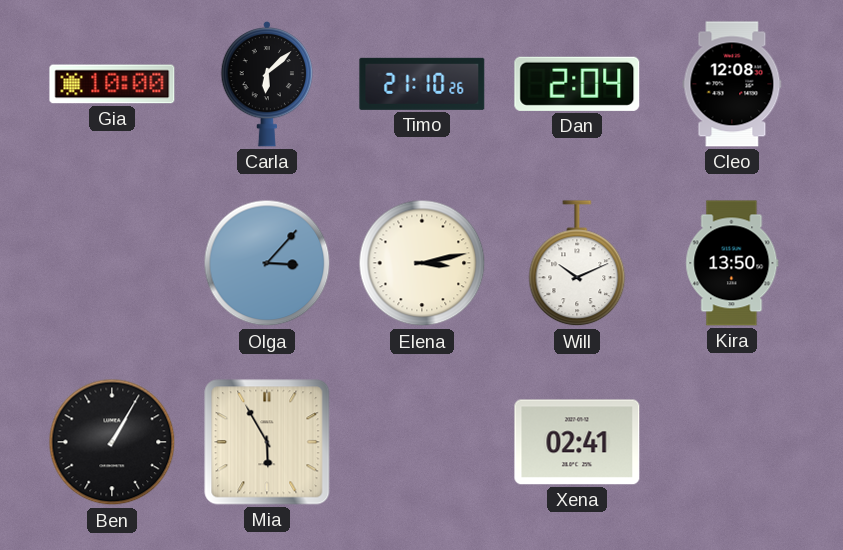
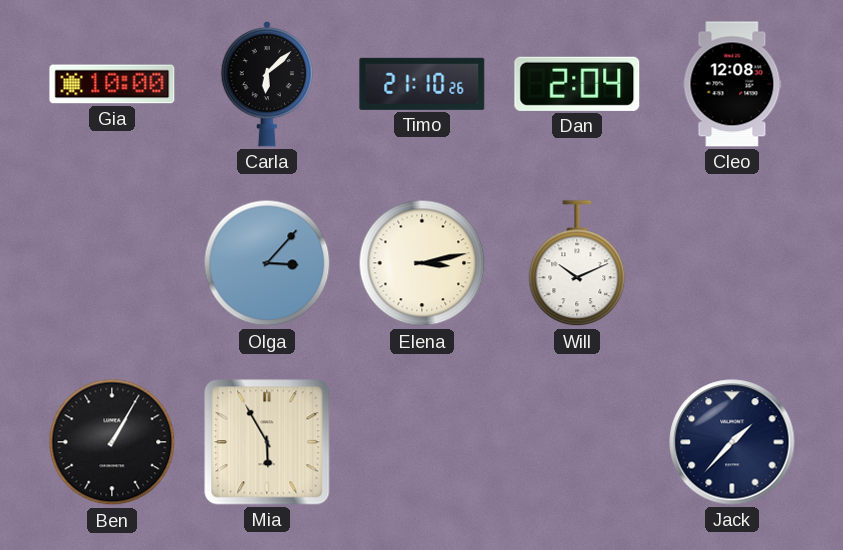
Kira: 13:50 -> none
Xena: 02:41 -> none
Jack: none -> 1:37
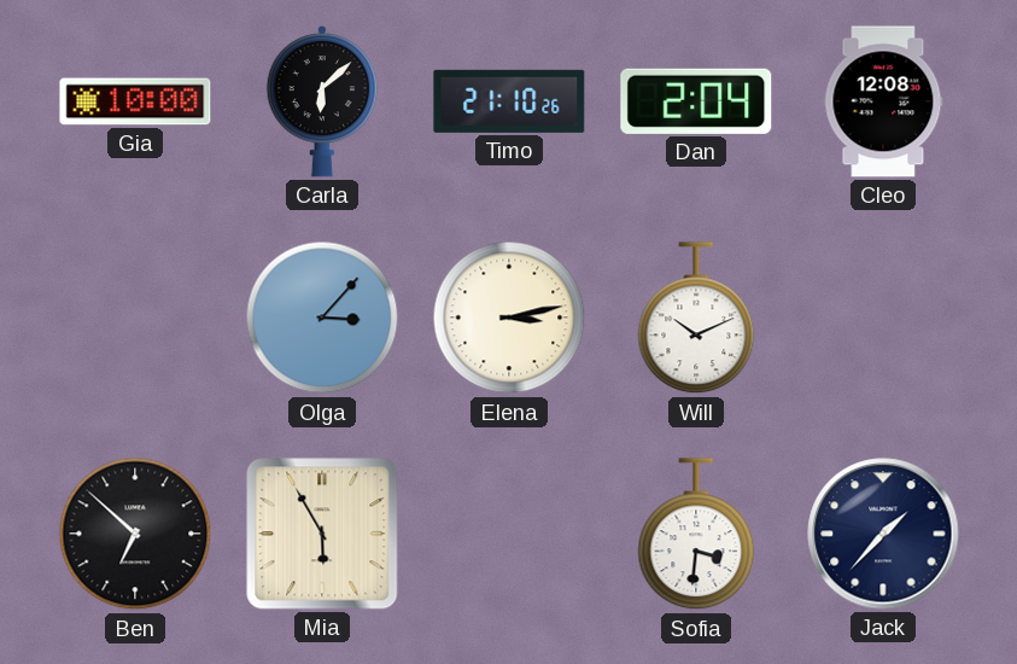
Ben: 1:05 -> 6:52
Sofia: none -> 3:31
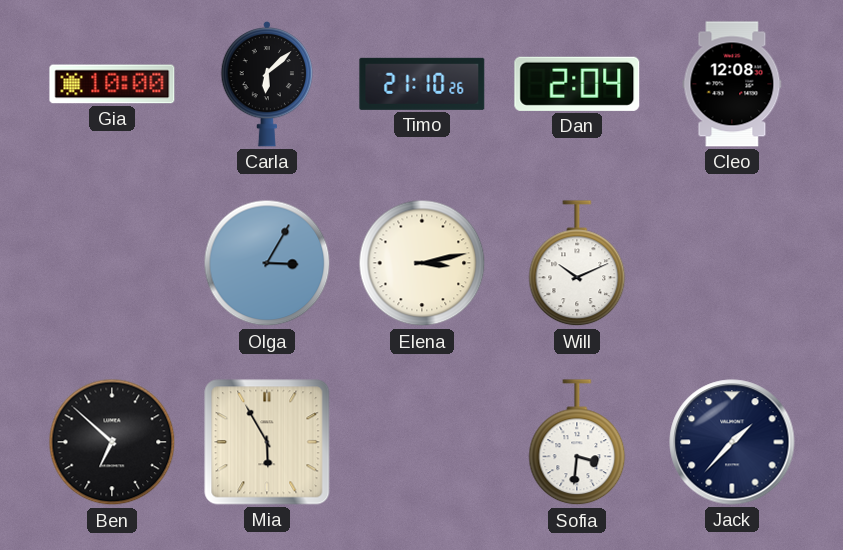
Olga: 3:07 -> 3:05
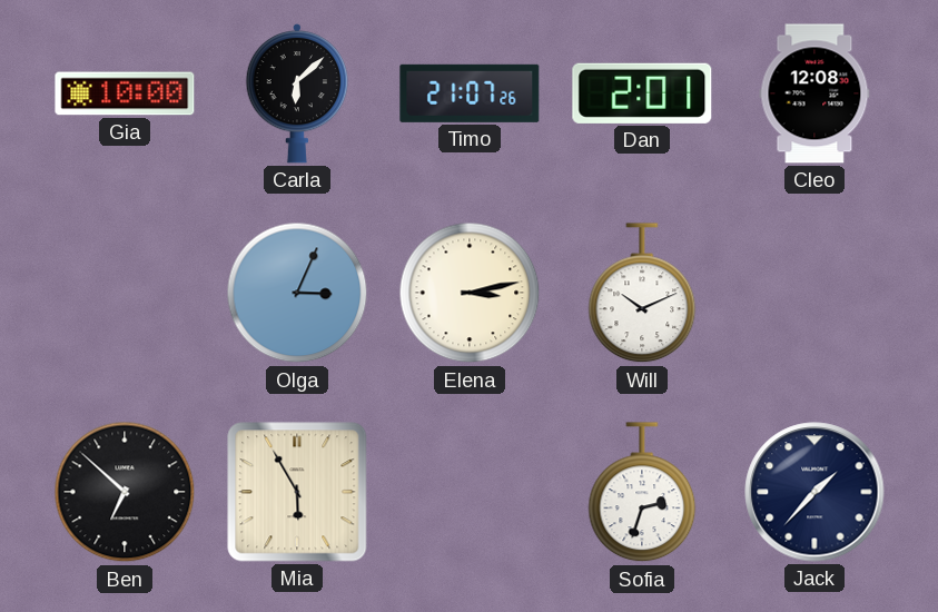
Timo: 21:10 -> 21:07
Dan: 2:04 -> 2:01
Olga: 3:05 -> 3:04
Sofia: 3:31 -> 2:33
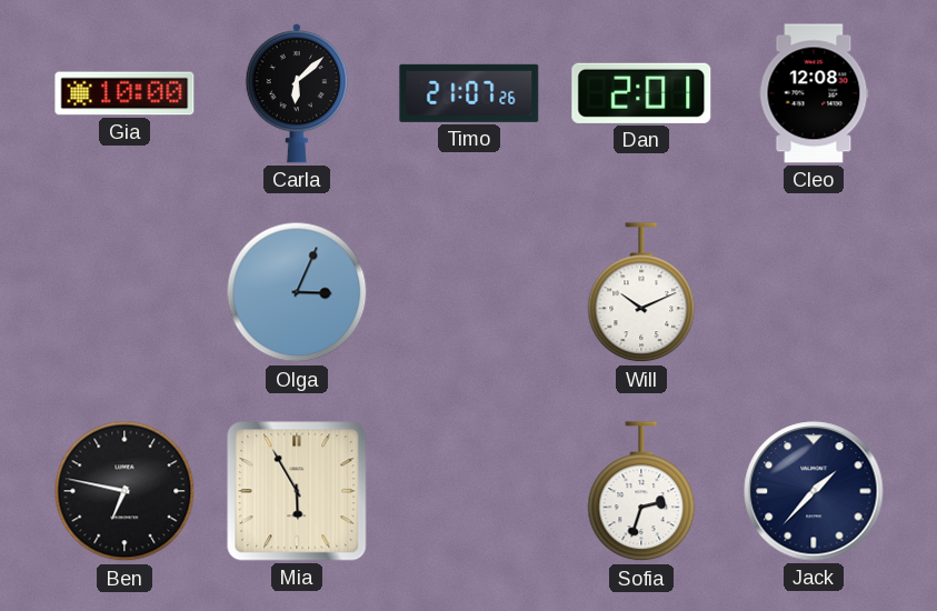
Elena: 3:13 -> none
Ben: 6:52 -> 6:47
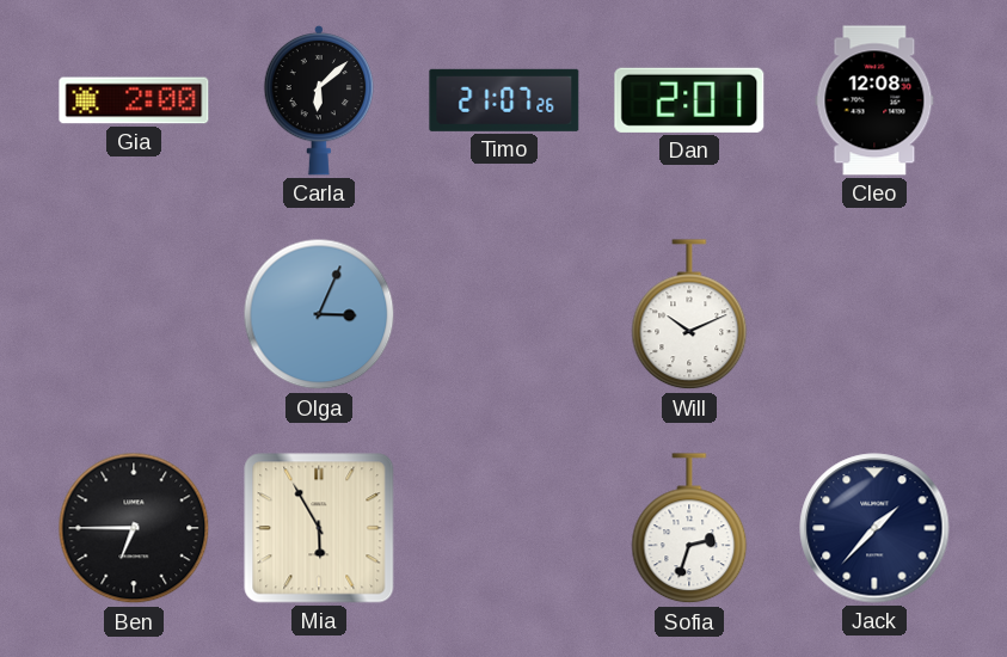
Gia: 10:00 -> 2:00
Ben: 6:47 -> 6:45
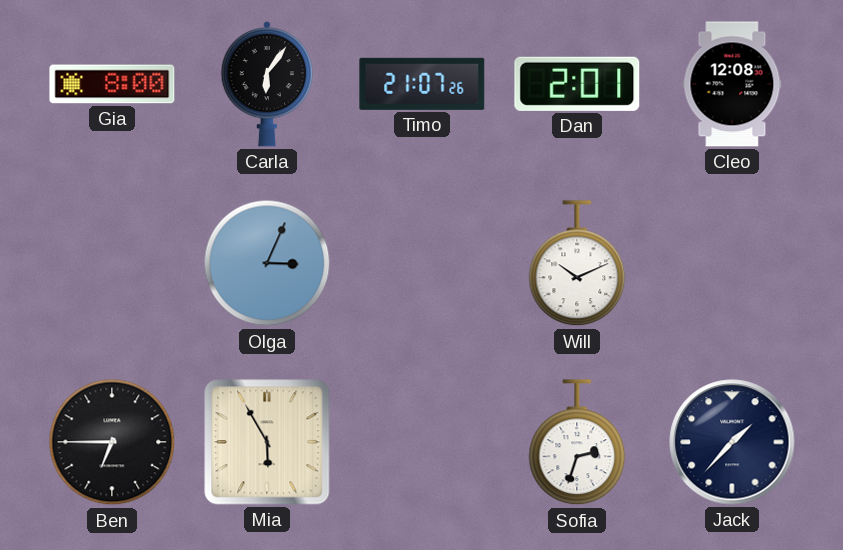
Gia: 2:00 -> 8:00
Carla: 6:08 -> 6:06
